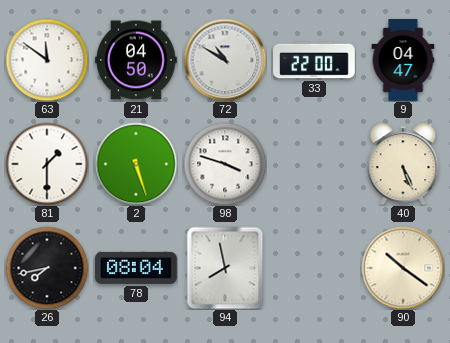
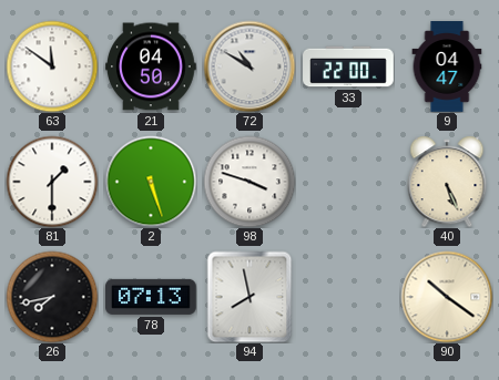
78: 08:04 -> 07:13
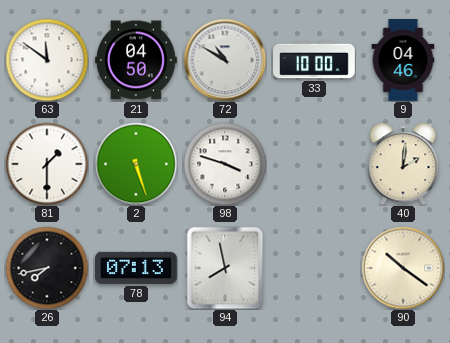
33: 22:00 -> 10:00
9: 04:47 -> 04:46
40: 5:26 -> 2:01
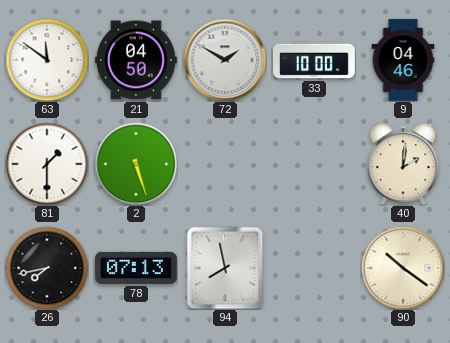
72: 10:50 -> 1:50
98: 3:48 -> none
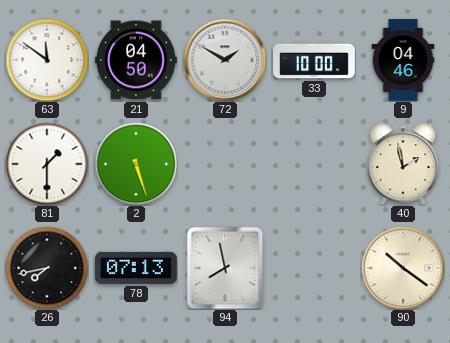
40: 2:01 -> 1:58
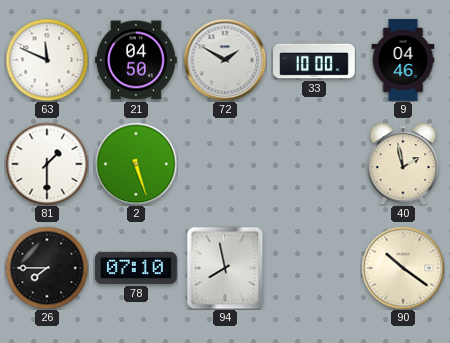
63: 11:51 -> 11:49
26: 7:43 -> 7:45
78: 07:13 -> 07:10
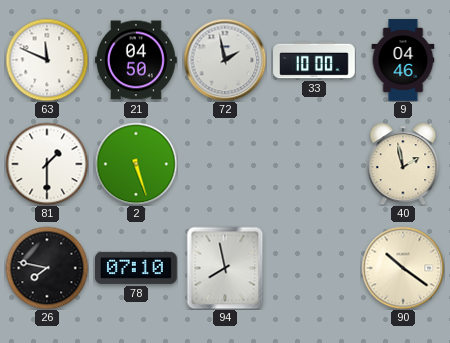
72: 1:50 -> 1:58
26: 7:45 -> 7:47
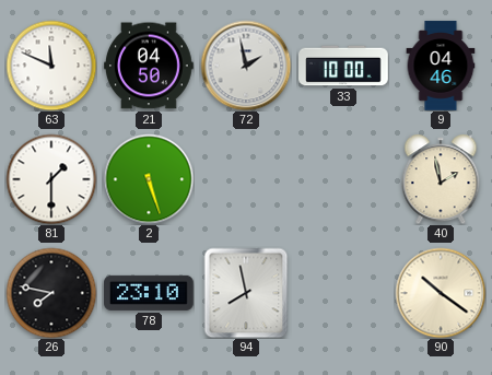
78: 07:10 -> 23:10
